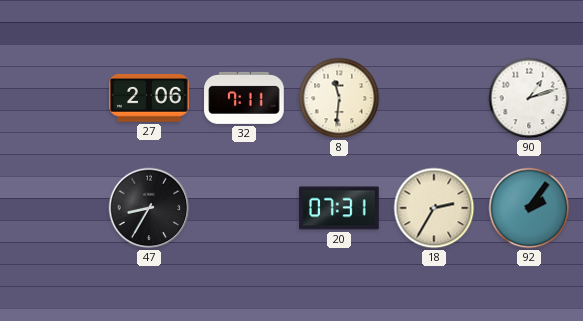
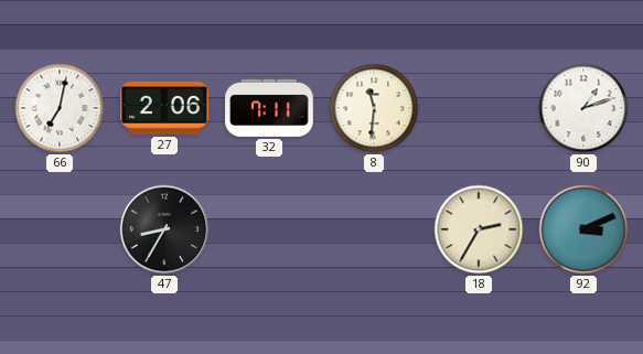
66: none -> 7:02
20: 07:31 -> none
92: 2:06 -> 3:11
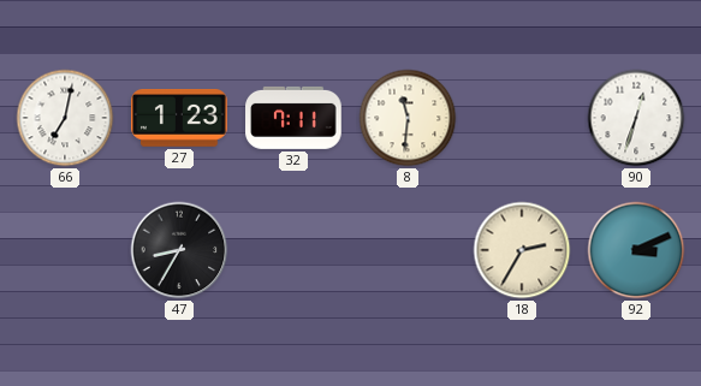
27: 2:06 -> 1:23
90: 1:12 -> 12:33
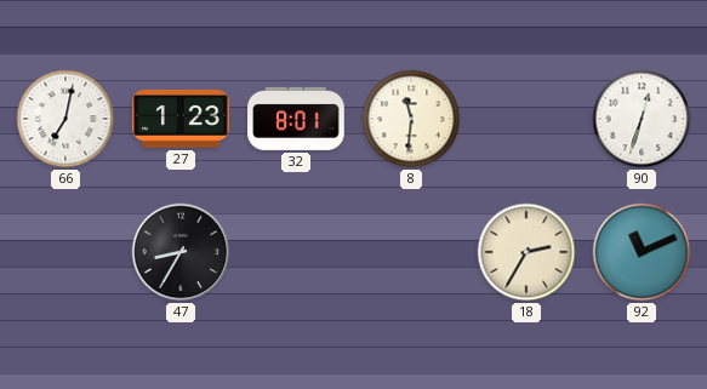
32: 7:11 -> 8:01
92: 3:11 -> 11:11
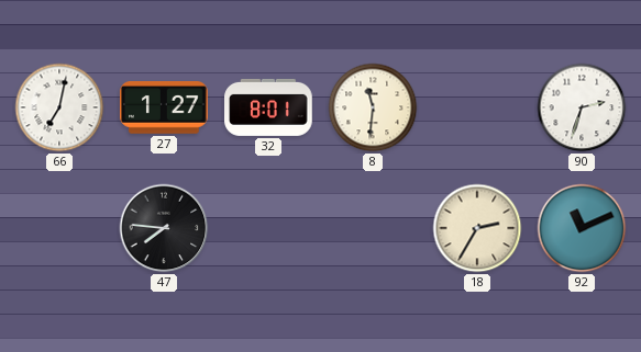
27: 1:23 -> 1:27
90: 12:33 -> 2:33
47: 8:35 -> 7:46
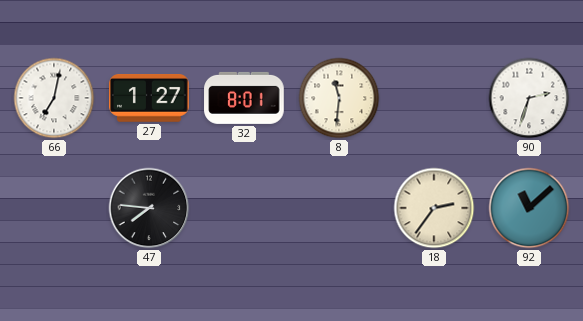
18: 2:35 -> 2:36
92: 11:11 -> 11:08
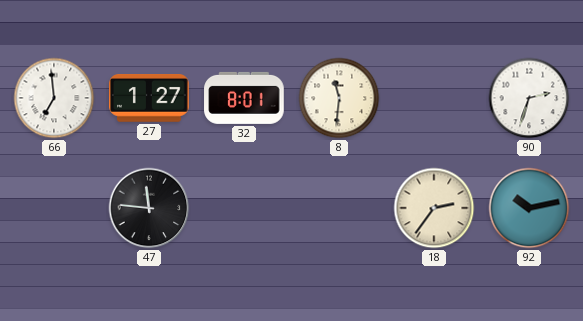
66: 7:02 -> 6:59
47: 7:46 -> 11:46
92: 11:08 -> 10:13
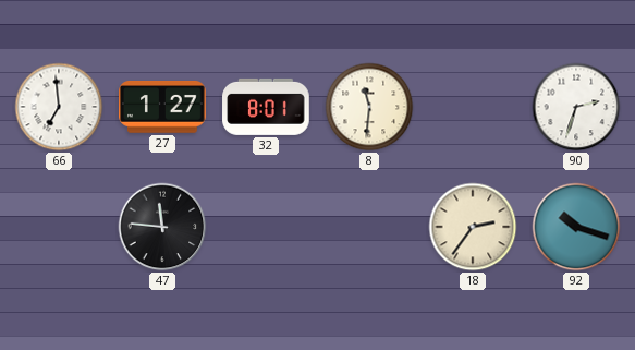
92: 10:13 -> 10:18
